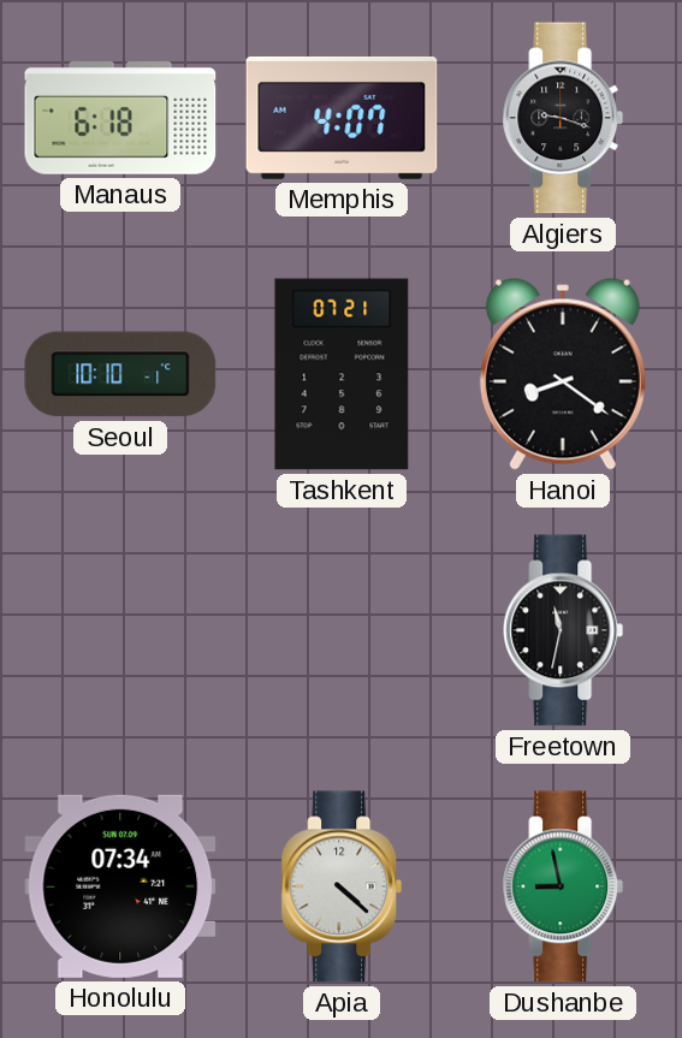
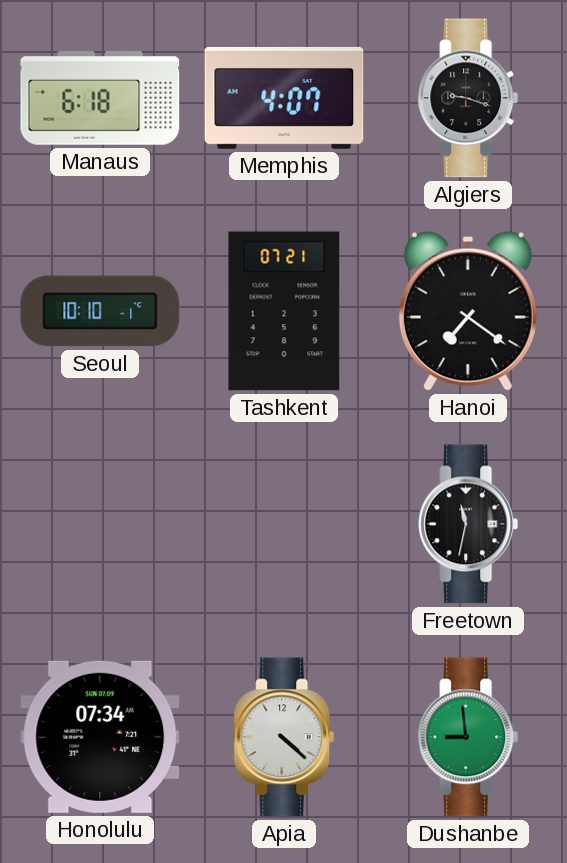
Hanoi: 8:21 -> 7:21
Dushanbe: 8:58 -> 8:59
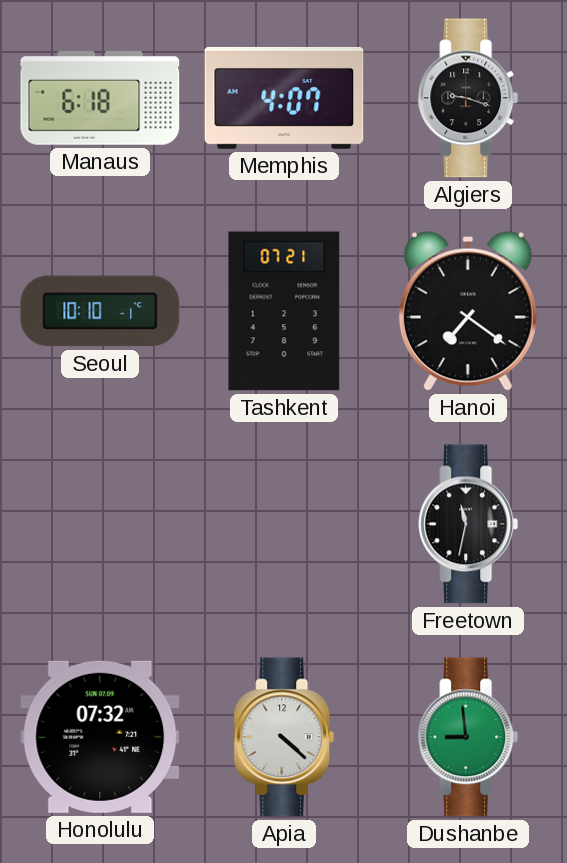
Honolulu: 07:34 -> 07:32
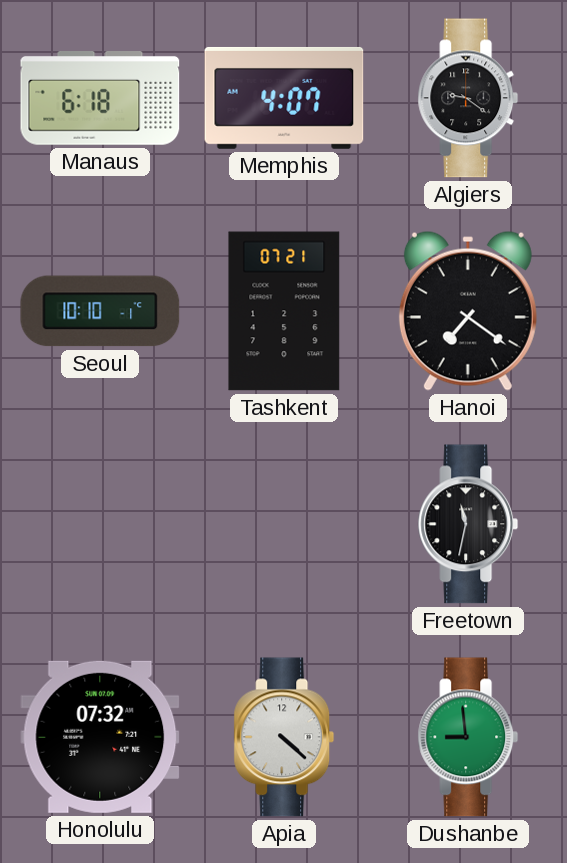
Algiers: 9:18 -> 9:21
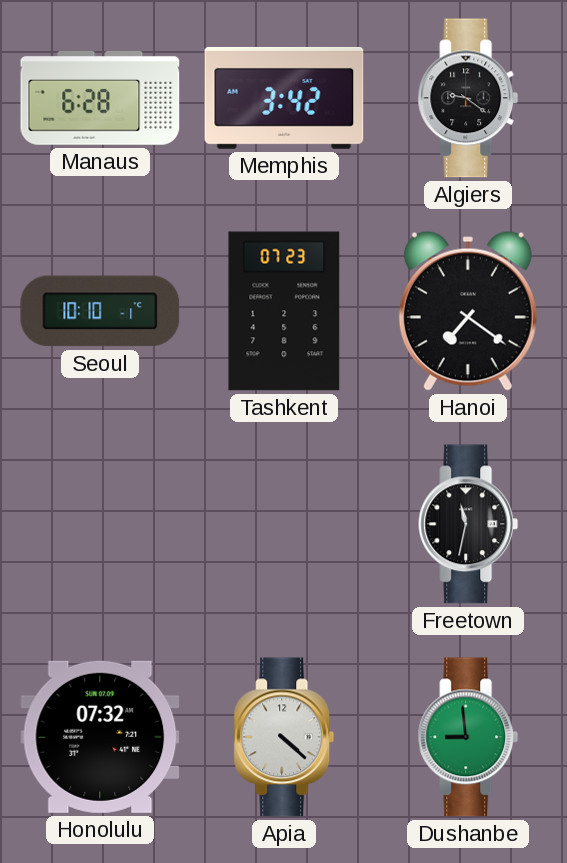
Manaus: 6:18 -> 6:28
Memphis: 4:07 -> 3:42
Tashkent: 07:21 -> 07:23
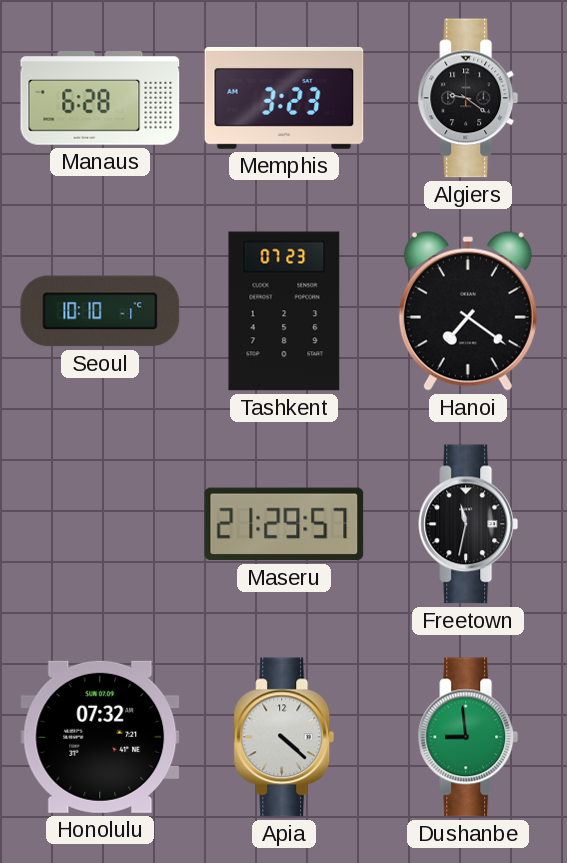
Memphis: 3:42 -> 3:23
Maseru: none -> 21:29
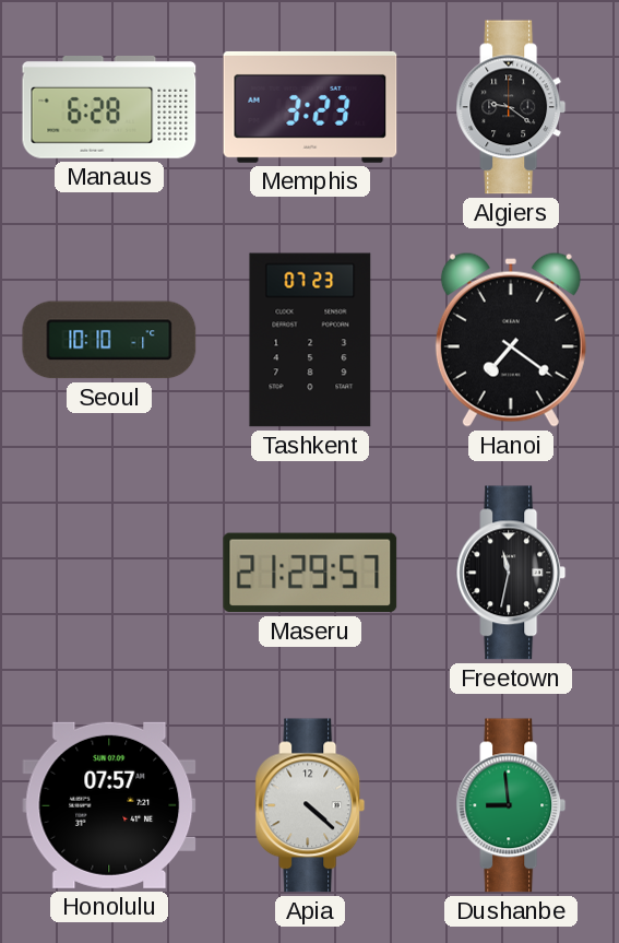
Honolulu: 07:32 -> 07:57
